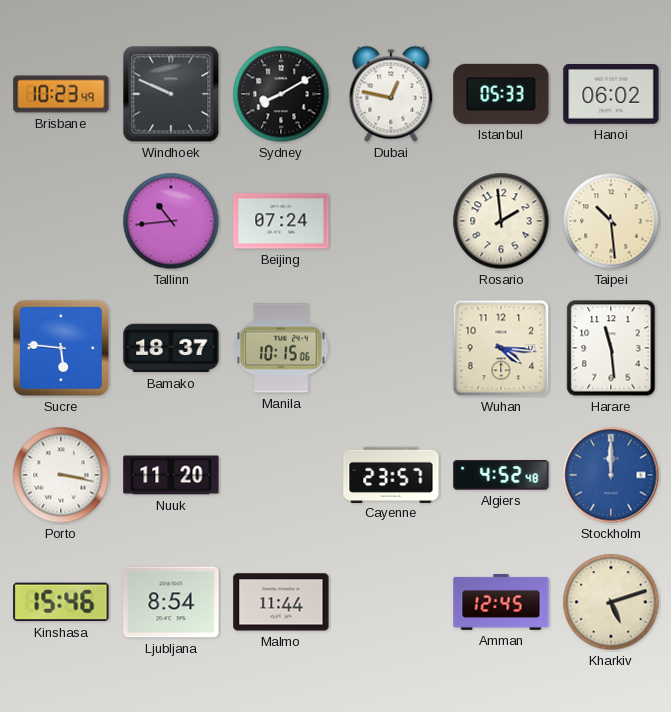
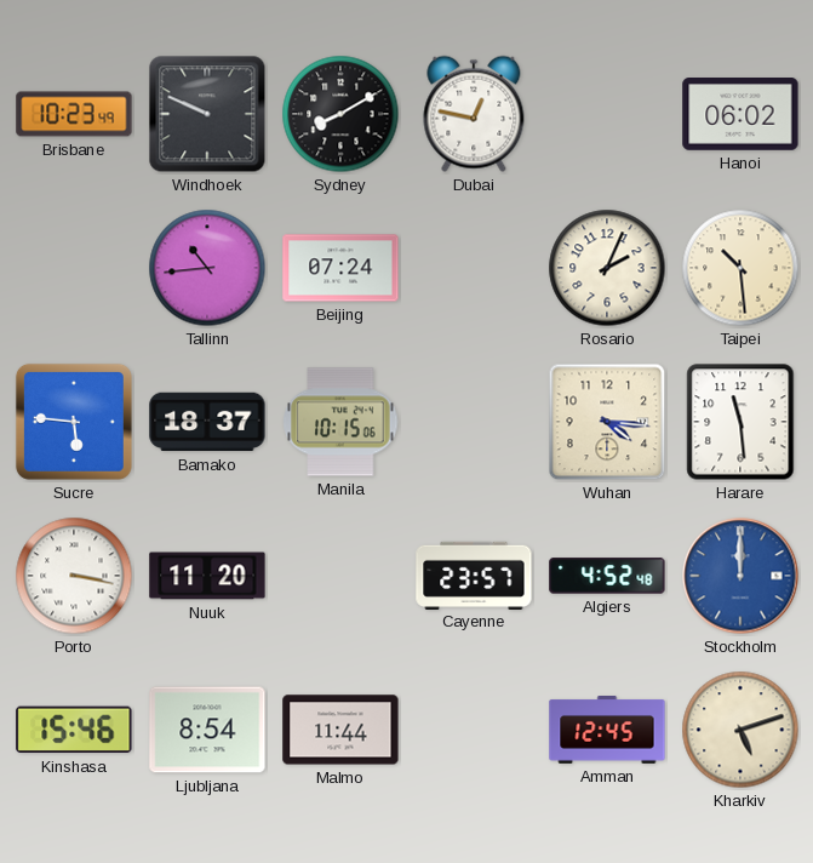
Istanbul: 05:33 -> none
Rosario: 1:59 -> 2:04
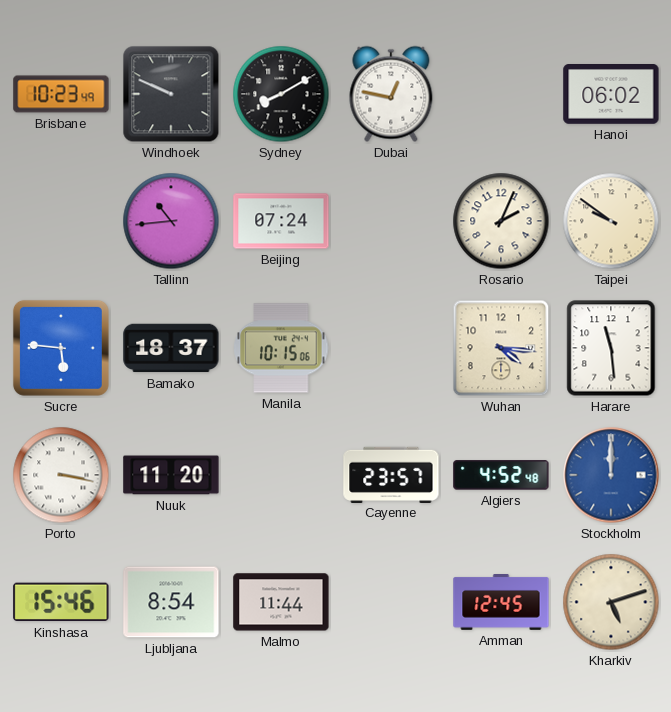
Taipei: 10:29 -> 9:51
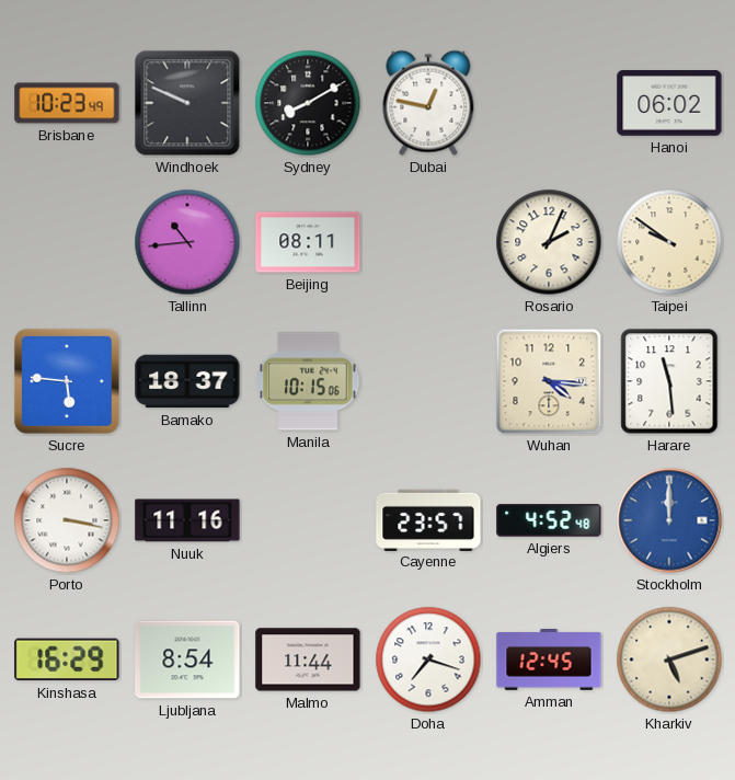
Beijing: 07:24 -> 08:11
Nuuk: 11:20 -> 11:16
Kinshasa: 15:46 -> 16:29
Doha: none -> 7:18
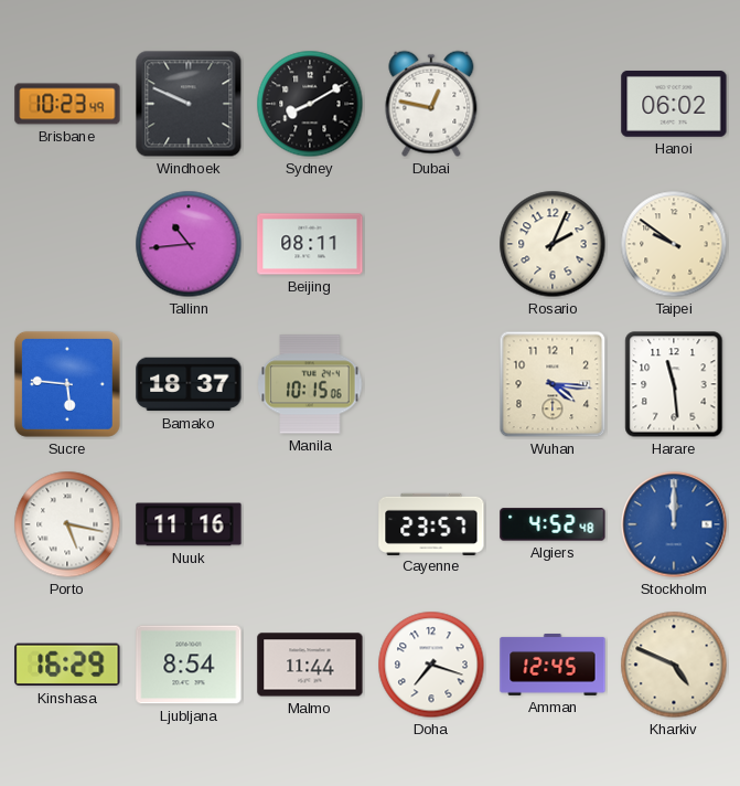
Porto: 3:17 -> 5:17
Kharkiv: 5:12 -> 4:49
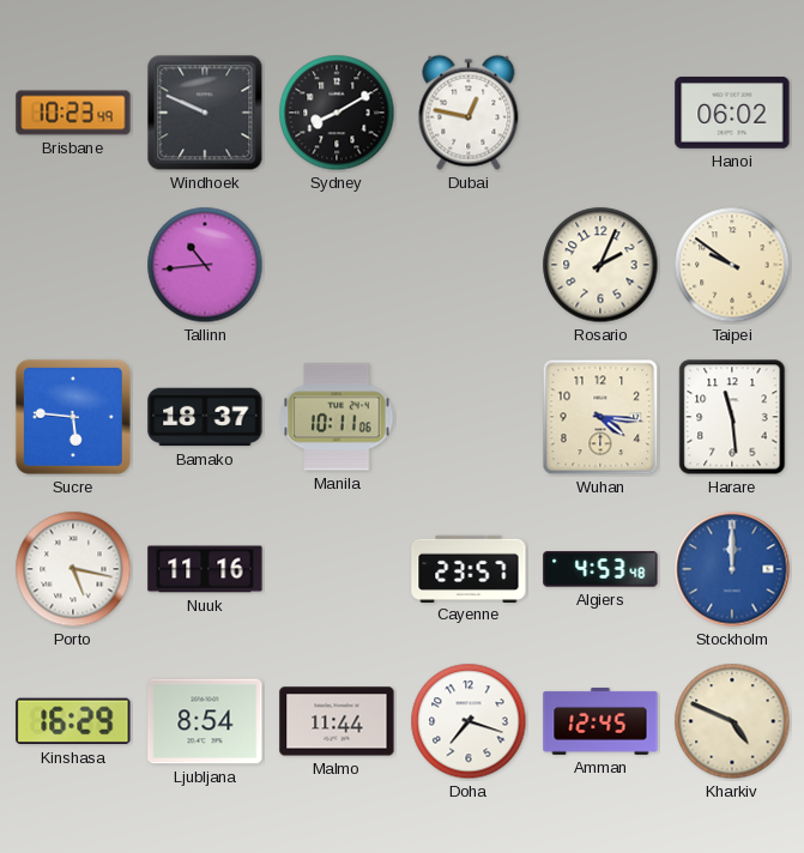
Beijing: 08:11 -> none
Manila: 10:15 -> 10:11
Algiers: 4:52 -> 4:53
